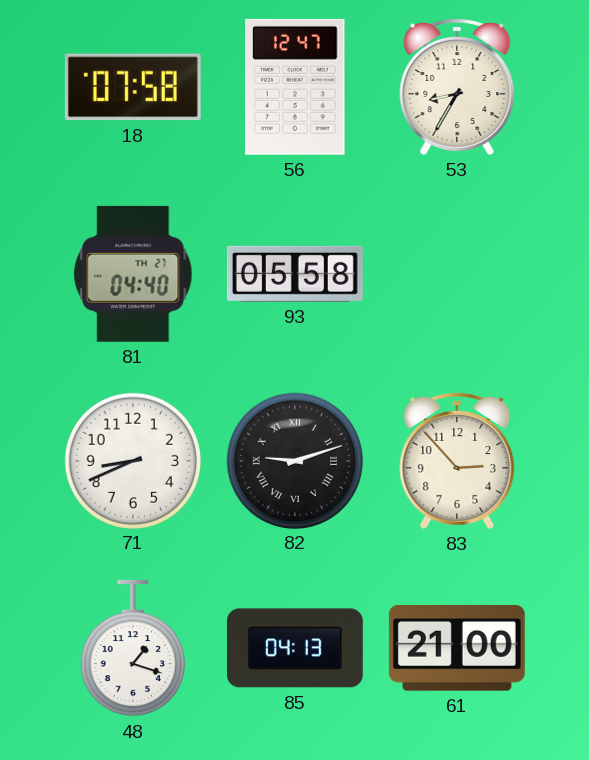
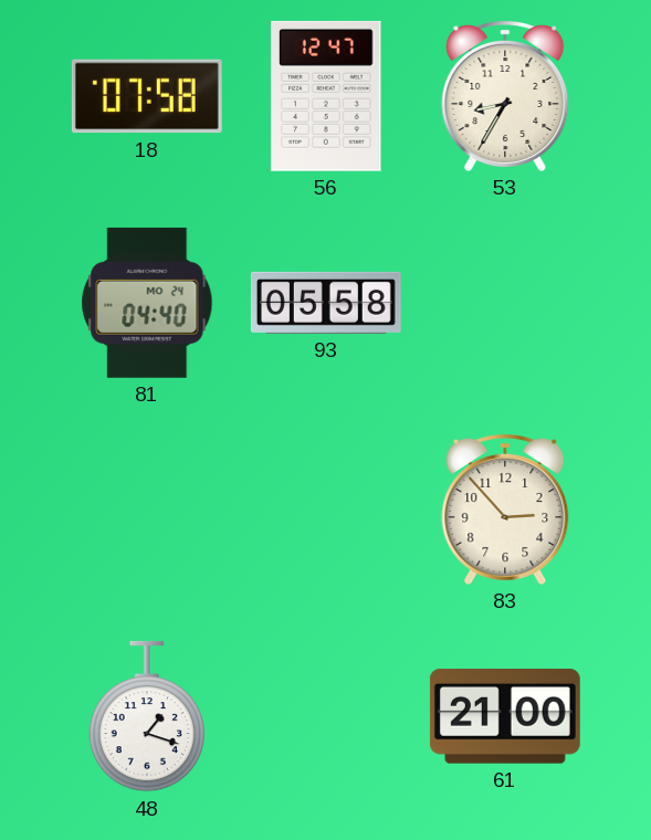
81 date: TH 27 -> MO 24
71: 8:41 -> none
82: 9:12 -> none
85: 04:13 -> none
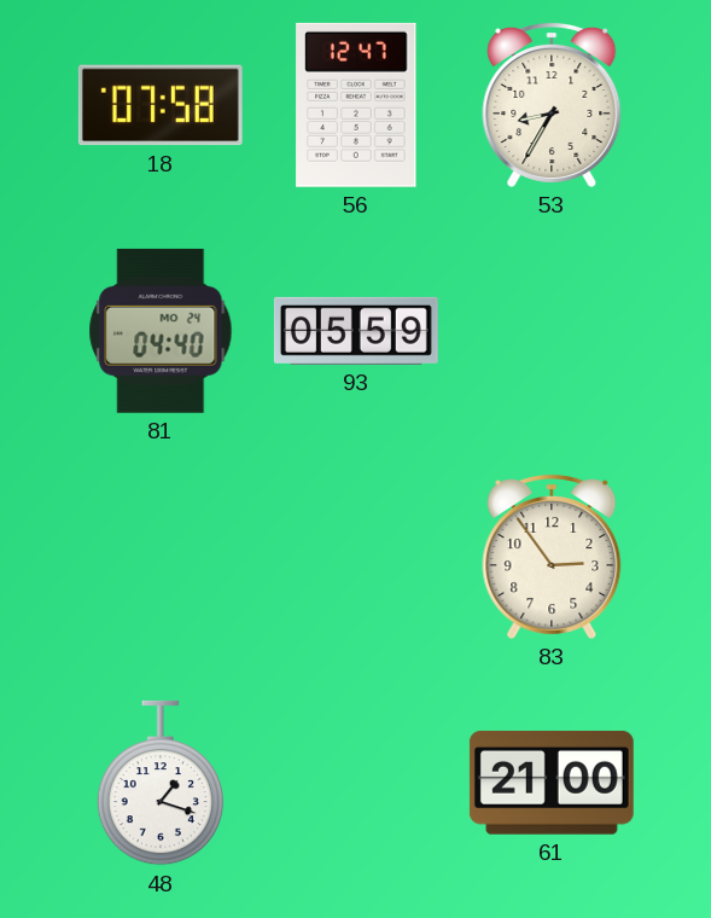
93: 05:58 -> 05:59
83: 2:53 -> 2:54
